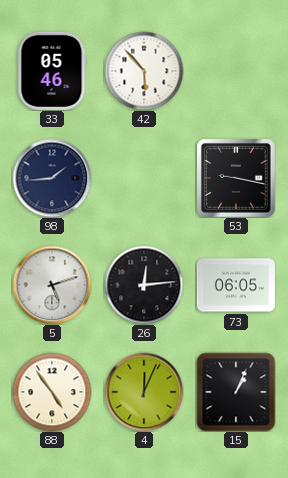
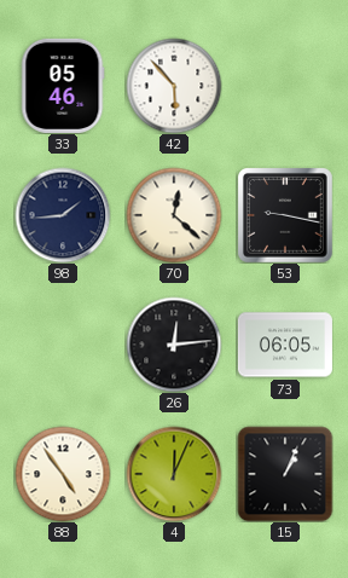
70: none -> 12:22
5: 5:12 -> none
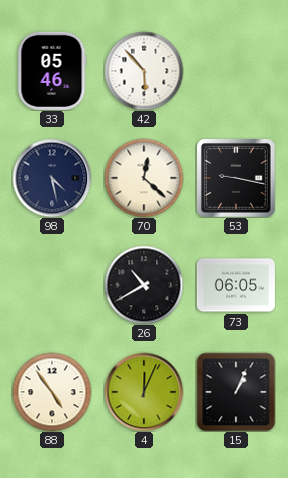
98: 1:44 -> 4:28
26: 12:14 -> 10:40
